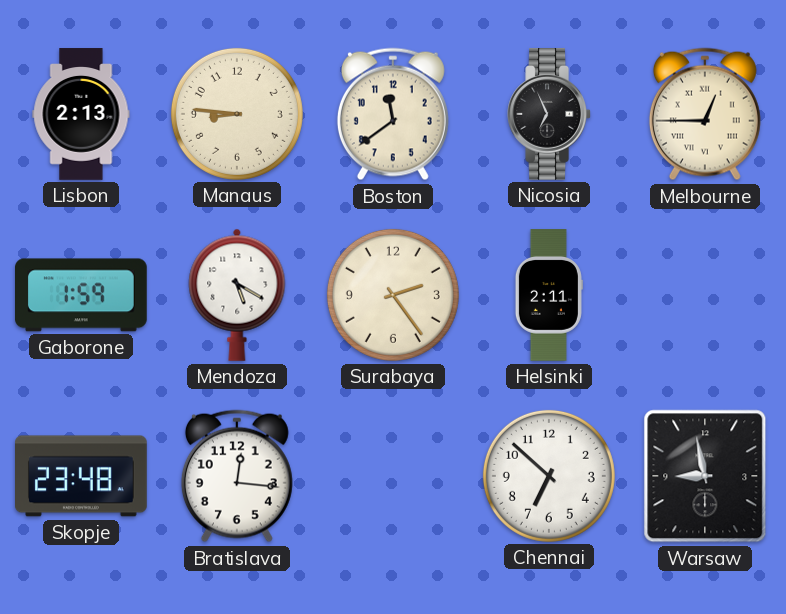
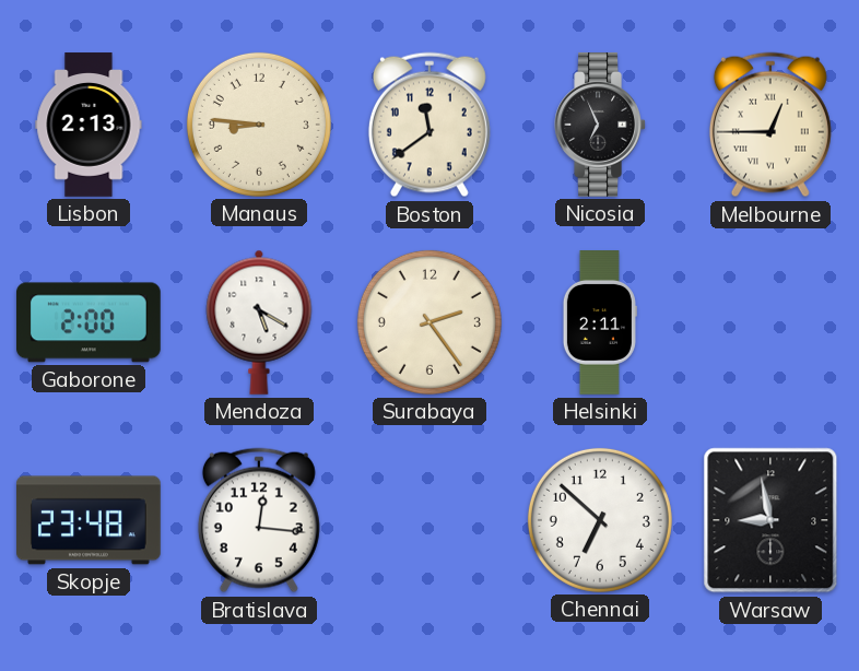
Gaborone: 1:59 -> 2:00
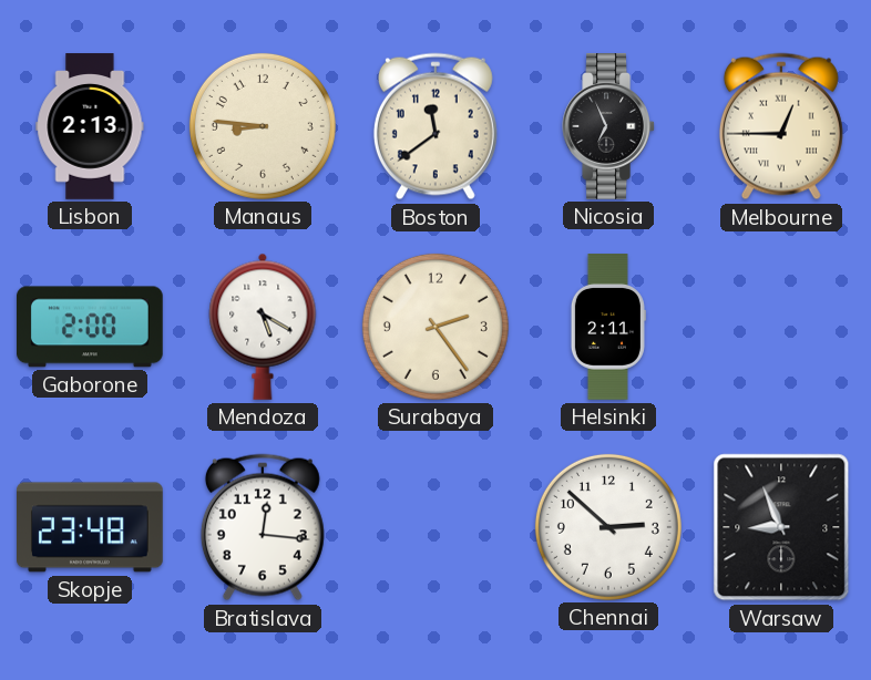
Chennai: 6:52 -> 2:52
Warsaw: 8:58 -> 8:56
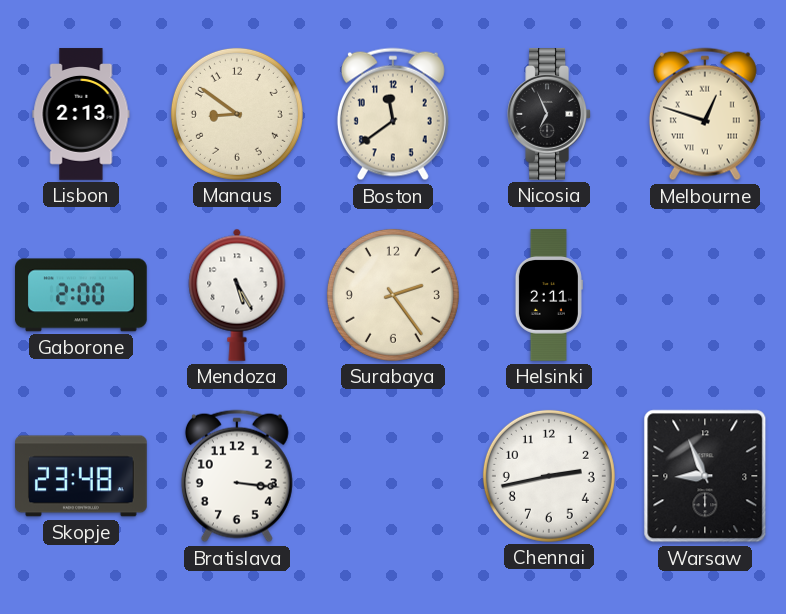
Manaus: 8:46 -> 8:51
Melbourne: 12:45 -> 12:48
Mendoza: 5:20 -> 5:25
Bratislava: 12:16 -> 3:16
Chennai: 2:52 -> 2:43
